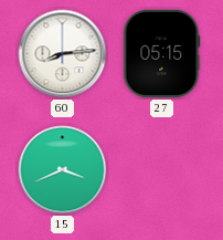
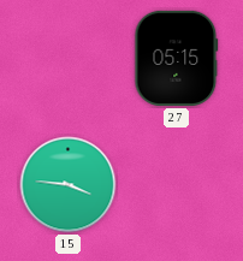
60: 8:14 -> none
15: 3:41 -> 3:46
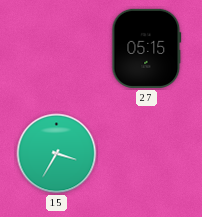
15: 3:46 -> 3:35
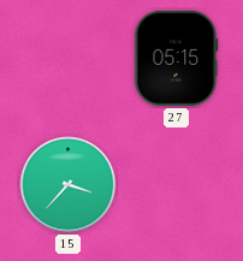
15: 3:35 -> 3:37
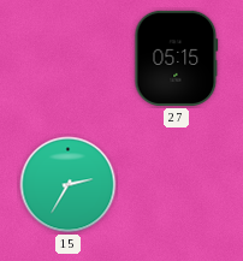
15: 3:37 -> 2:35
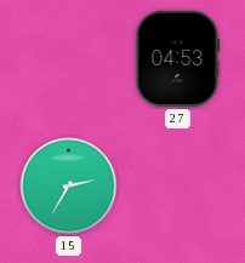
27: 05:15 -> 04:53
